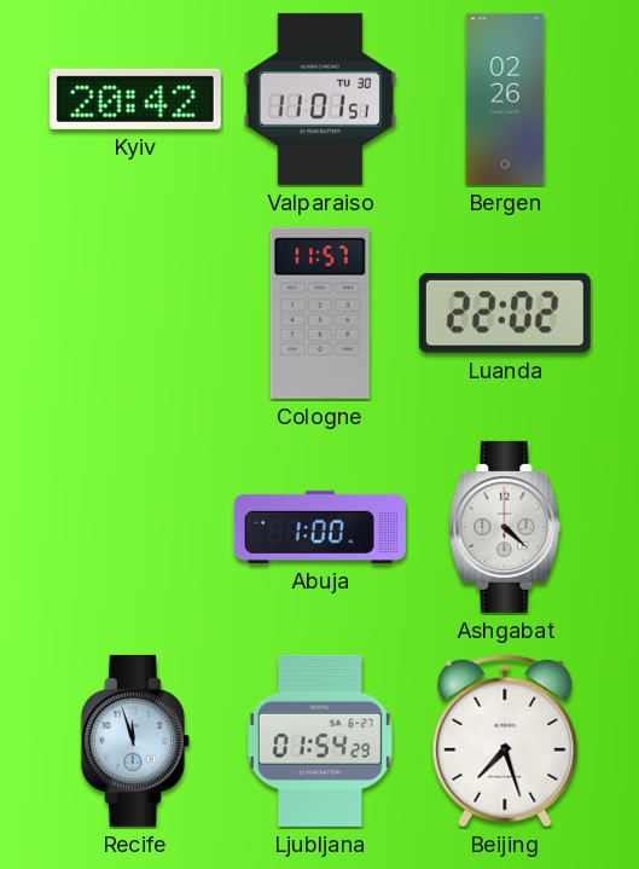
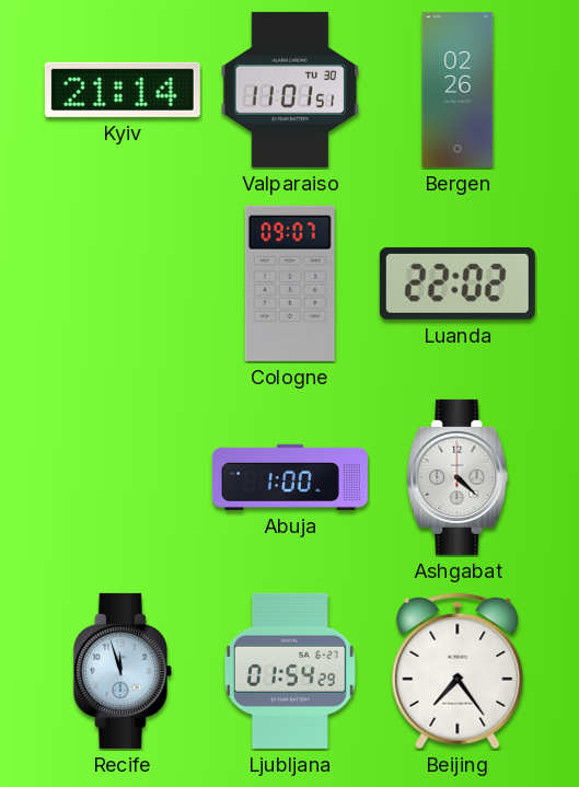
Kyiv: 20:42 -> 21:14
Cologne: 11:57 -> 09:07
Beijing: 7:27 -> 7:24
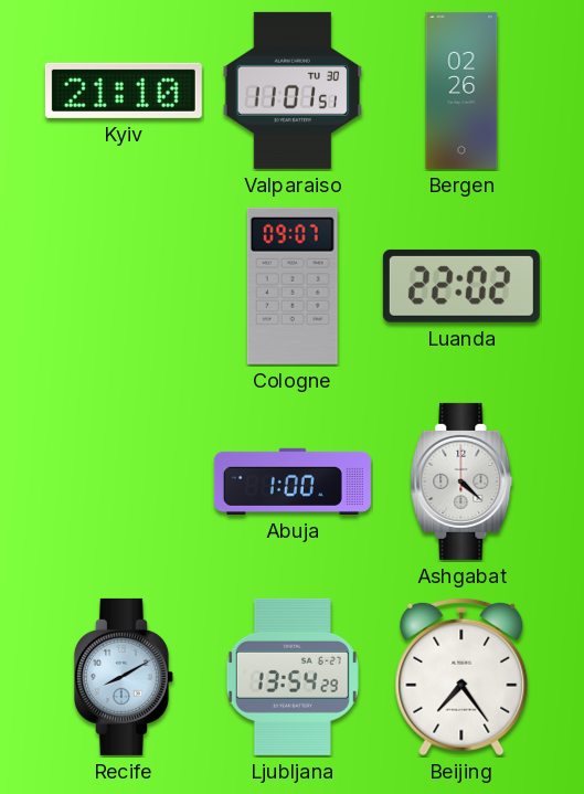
Kyiv: 21:14 -> 21:10
Recife: 11:57 -> 8:10
Ljubljana: 01:54 -> 13:54
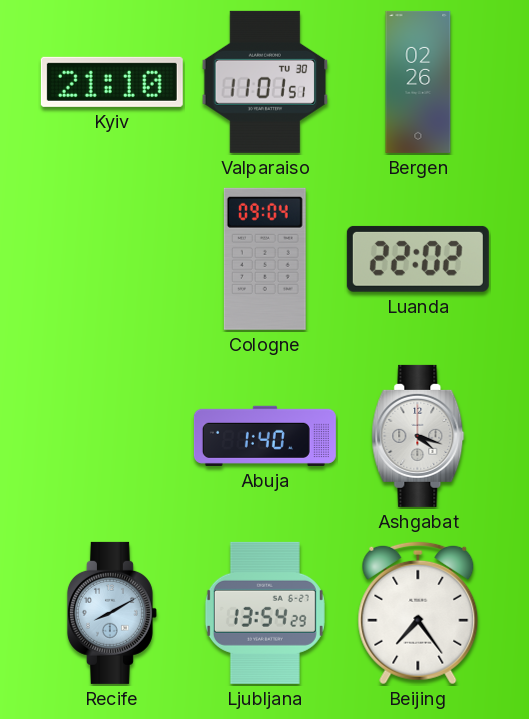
Cologne: 09:07 -> 09:04
Abuja: 1:00 -> 1:40
Ashgabat: 4:22 -> 4:18
